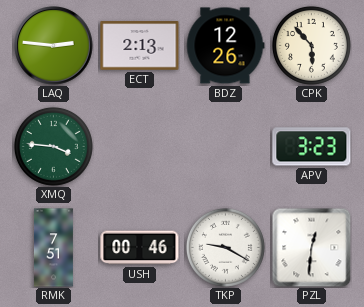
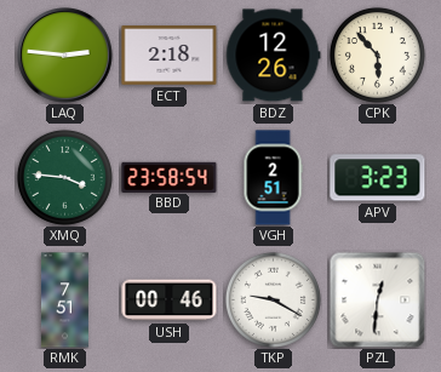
ECT: 2:13 -> 2:18
BBD: none -> 23:58
VGH: none -> 2:51
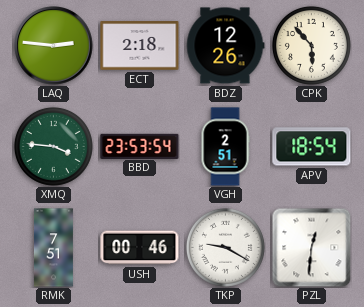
BBD: 23:58 -> 23:53
APV: 3:23 -> 18:54
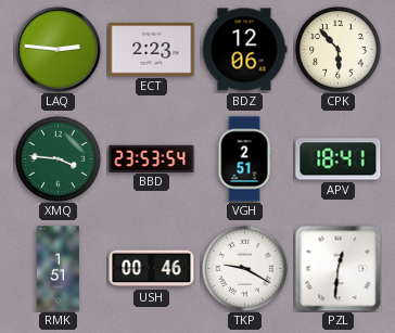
ECT: 2:18 -> 2:23
BDZ: 12:26 -> 12:06
APV: 18:54 -> 18:41
RMK: 7:51 -> 1:51
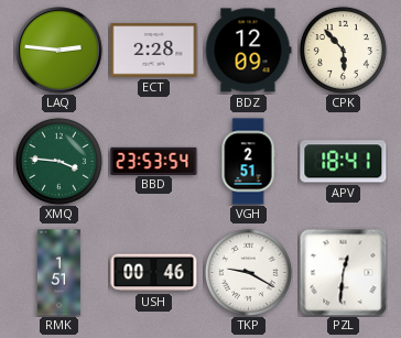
ECT: 2:23 -> 2:28
BDZ: 12:06 -> 12:09
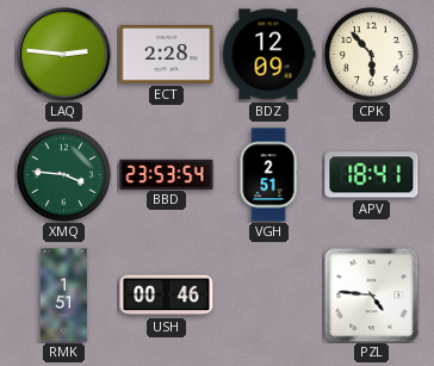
TKP: 9:20 -> none
PZL: 12:31 -> 4:46
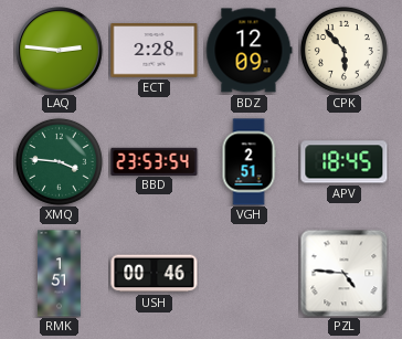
APV: 18:41 -> 18:45
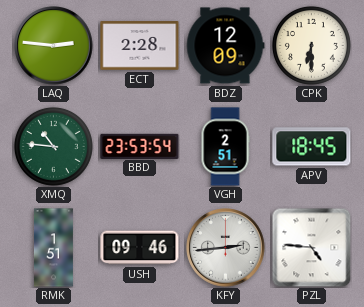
CPK: 5:53 -> 6:30
XMQ: 3:46 -> 10:46
USH: 00:46 -> 09:46
KFY: none -> 2:44
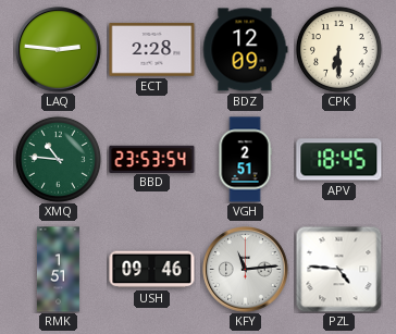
KFY: 2:44 -> 11:14
